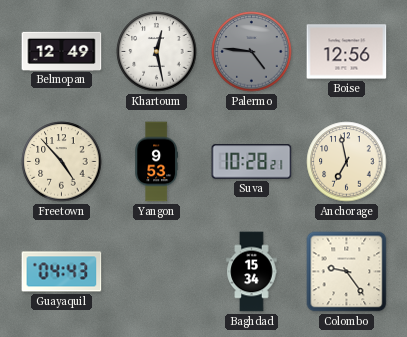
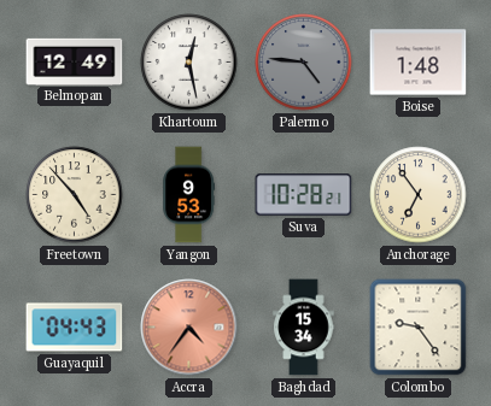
Boise: 12:56 -> 1:48
Anchorage: 6:58 -> 6:54
Accra: none -> 4:36
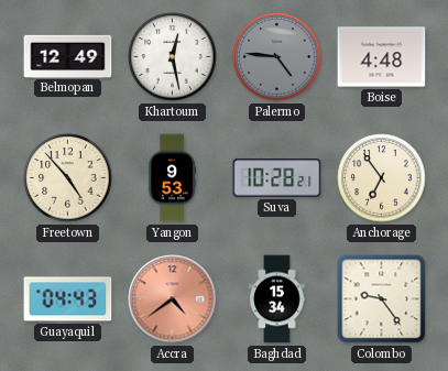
Boise: 1:48 -> 4:48
Accra: 4:36 -> 4:39
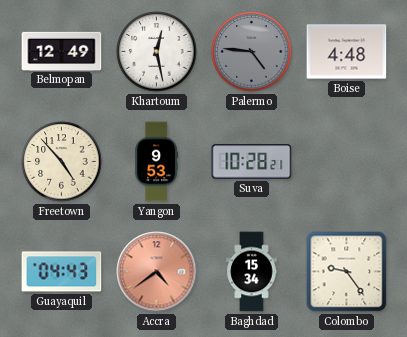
Anchorage: 6:54 -> none
